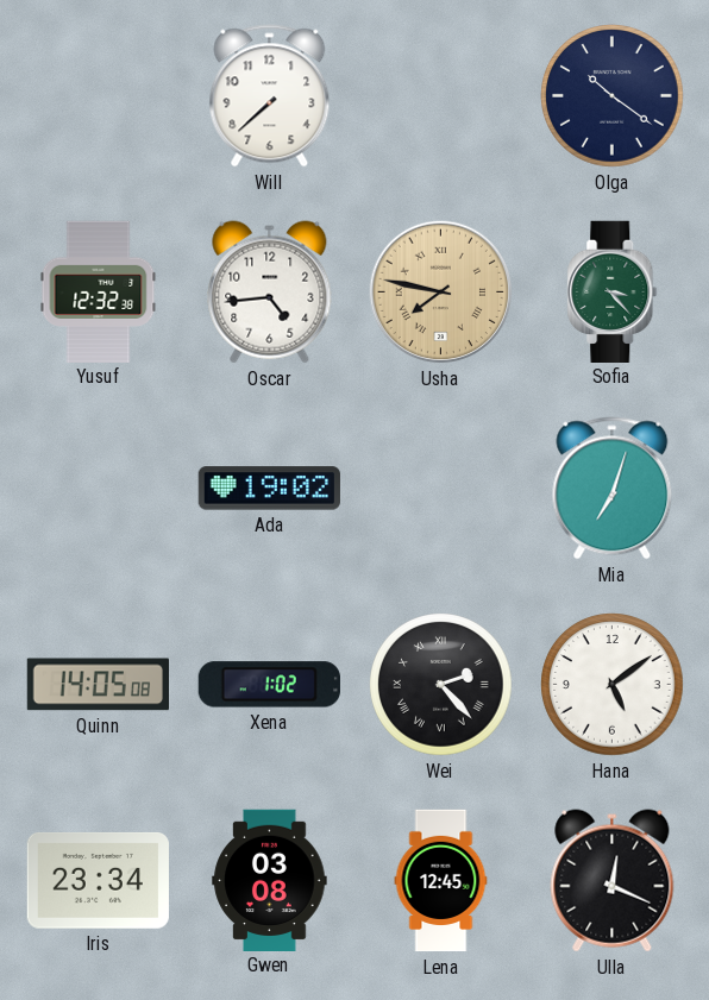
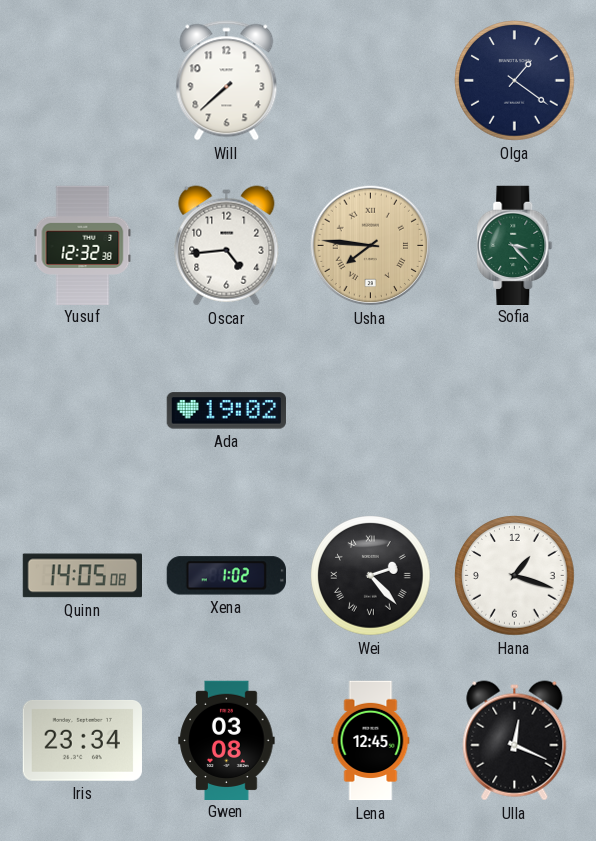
Olga: 10:21 -> 1:21
Usha: 7:47 -> 7:46
Mia: 7:03 -> none
Hana: 5:09 -> 1:18
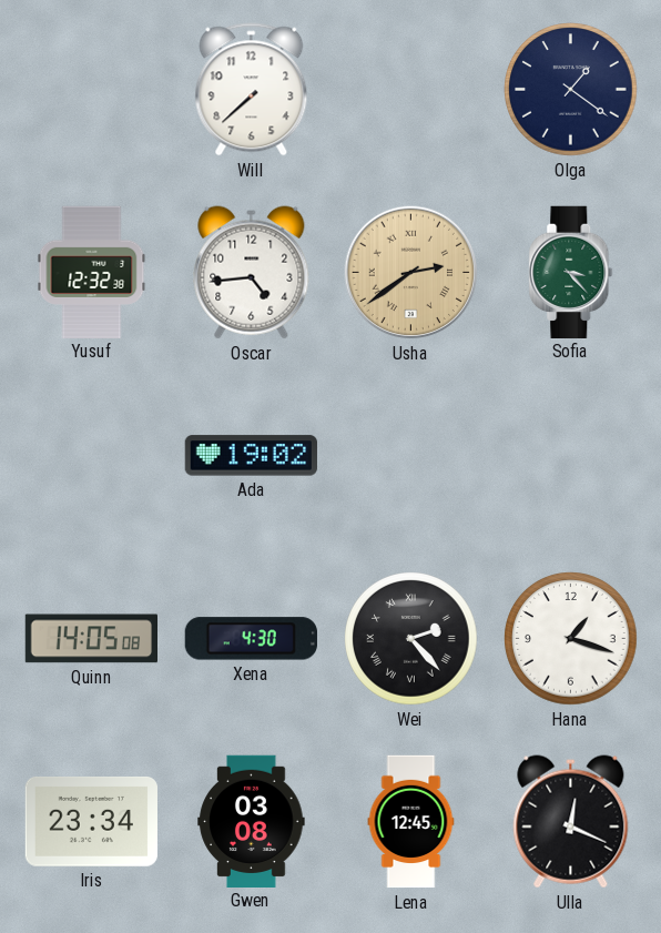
Usha: 7:46 -> 2:39
Xena: 1:02 -> 4:30
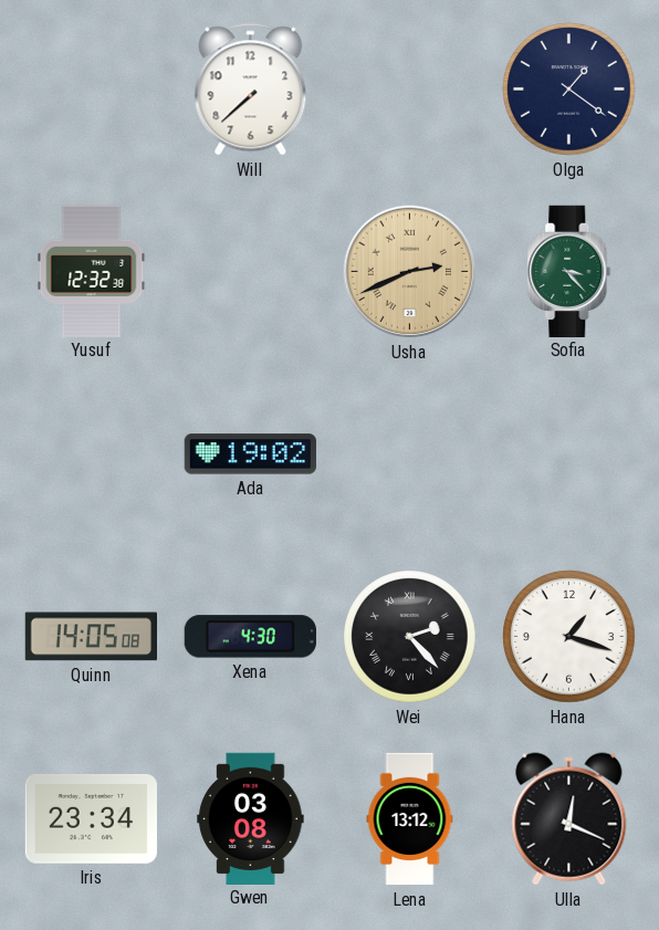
Oscar: 4:44 -> none
Usha: 2:39 -> 2:41
Lena: 12:45 -> 13:12
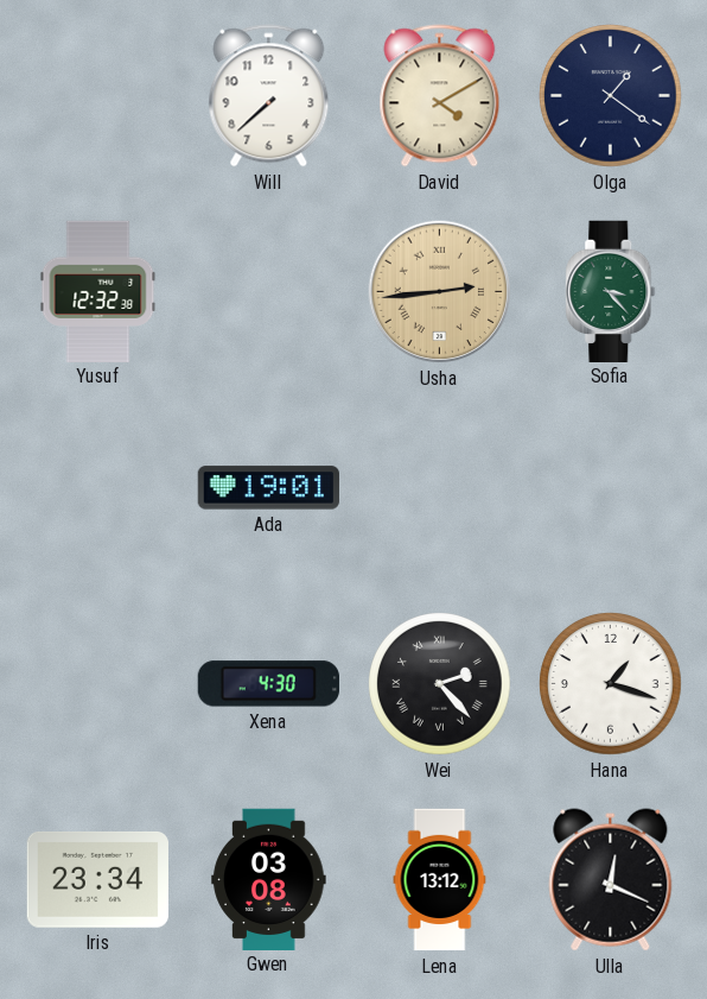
David: none -> 4:10
Usha: 2:41 -> 2:44
Ada: 19:02 -> 19:01
Quinn: 14:05 -> none
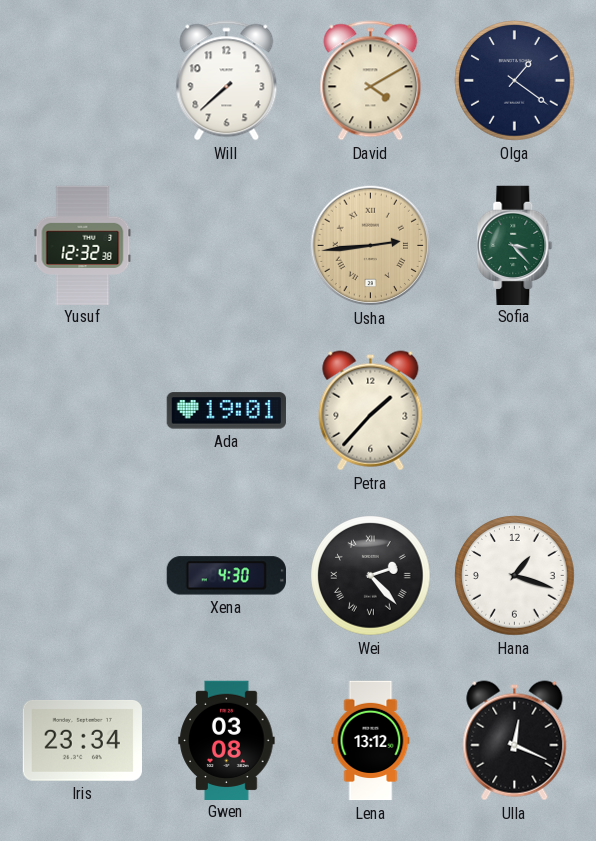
Petra: none -> 1:37
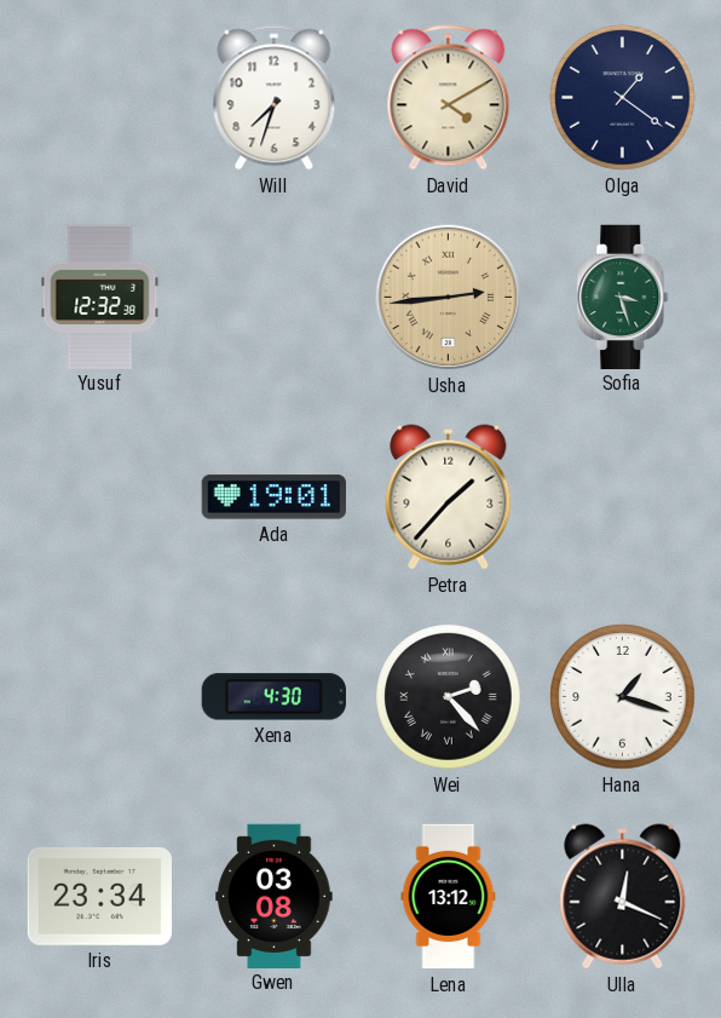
Will: 7:38 -> 7:33
Sofia: 3:23 -> 3:27
